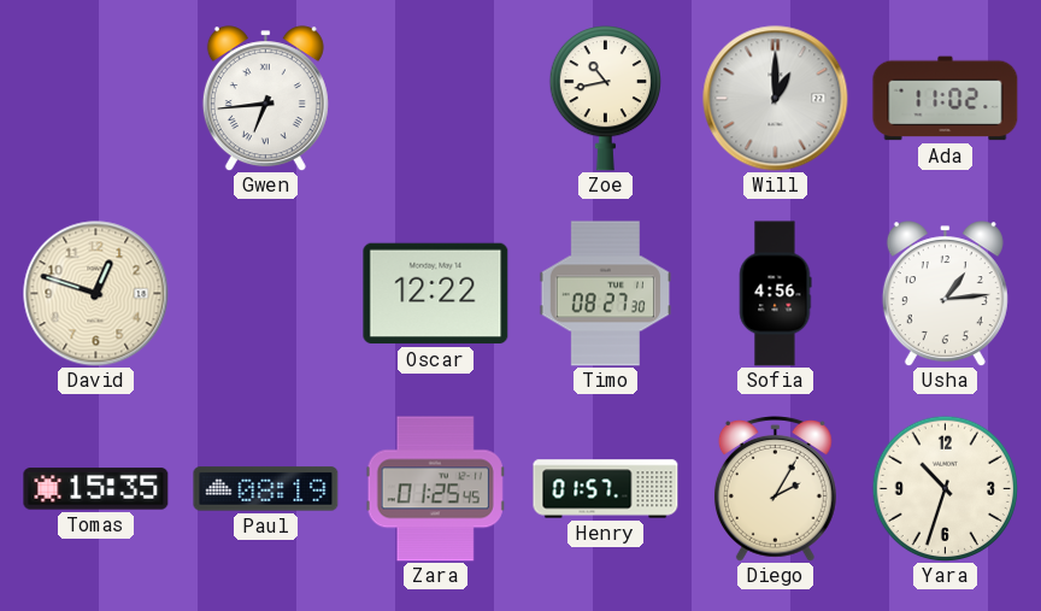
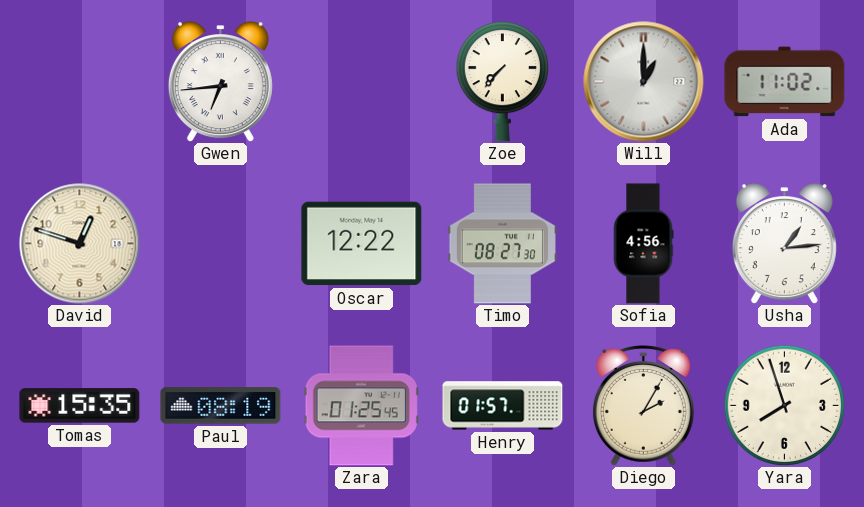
Zoe: 10:43 -> 7:37
Yara: 10:33 -> 7:57
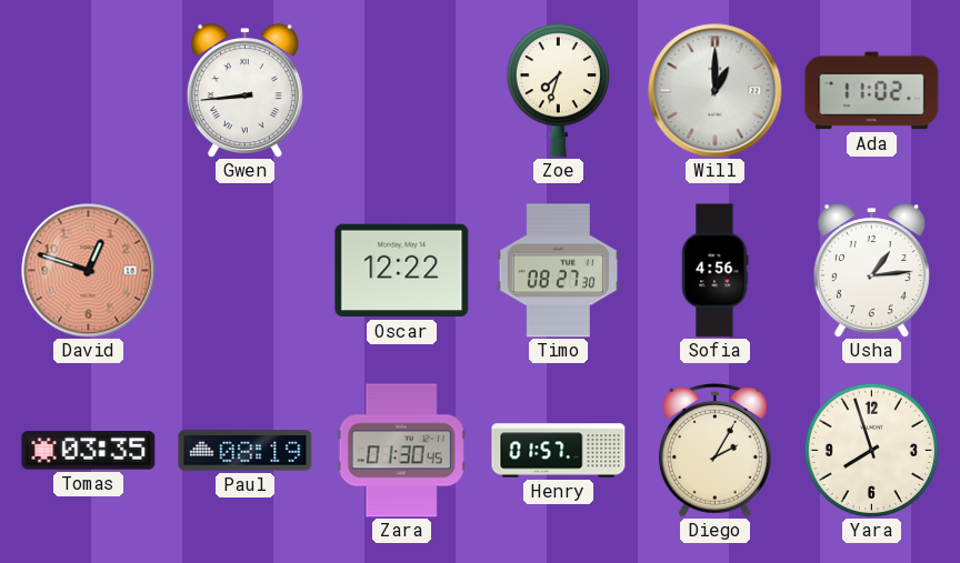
Gwen: 6:44 -> 8:44
Zoe: 7:37 -> 7:33
David dial: cream -> salmon
Tomas: 15:35 -> 03:35
Zara: 01:25 -> 01:30
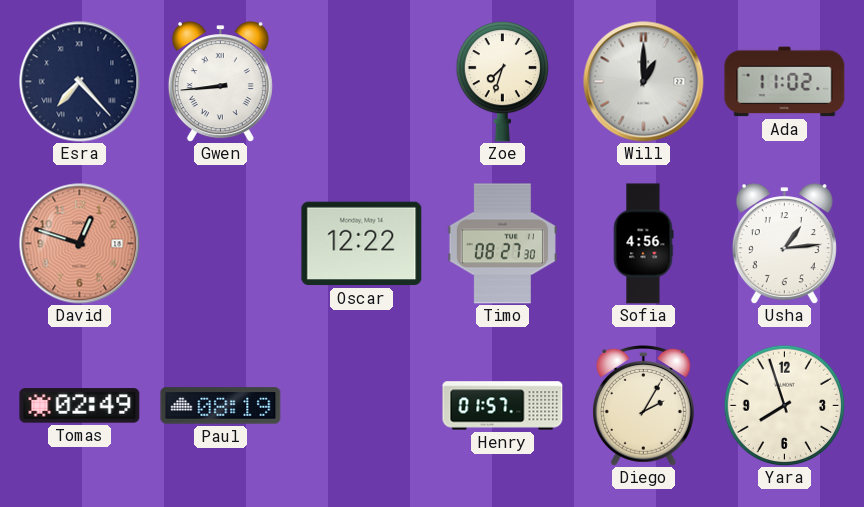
Esra: none -> 7:23
Tomas: 03:35 -> 02:49
Zara: 01:30 -> none
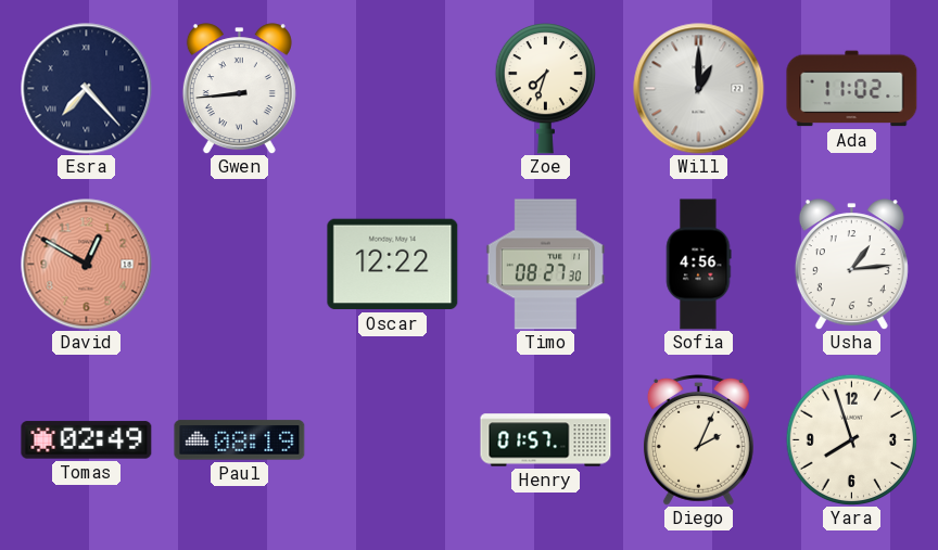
David: 12:48 -> 12:50
Diego: 2:05 -> 2:04
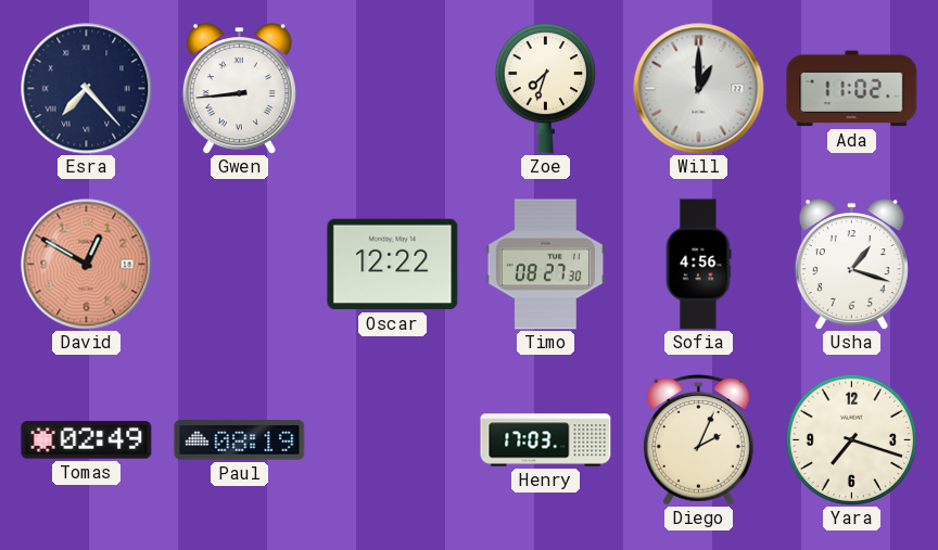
Usha: 1:14 -> 1:18
Henry: 01:57 -> 17:03
Yara: 7:57 -> 7:18
